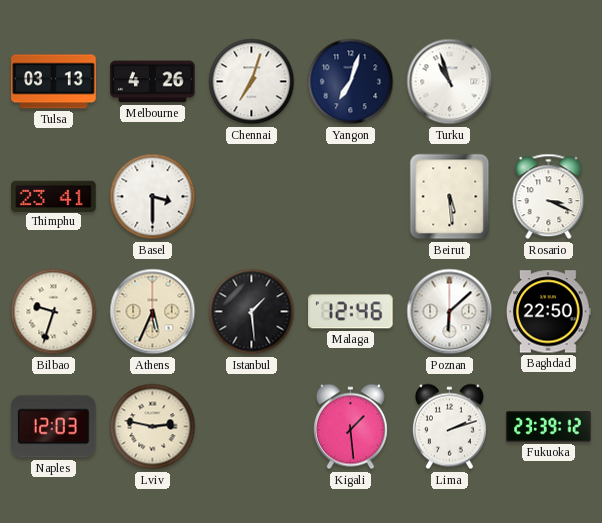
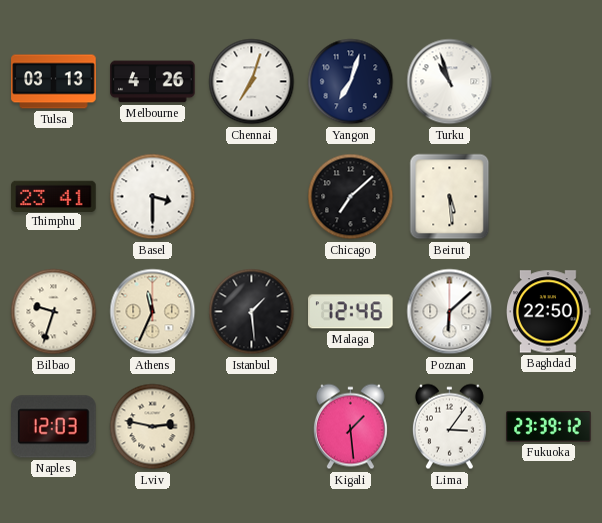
Chicago: none -> 7:08
Rosario: 3:19 -> none
Athens: 5:34 -> 11:34
Lima: 2:12 -> 3:06
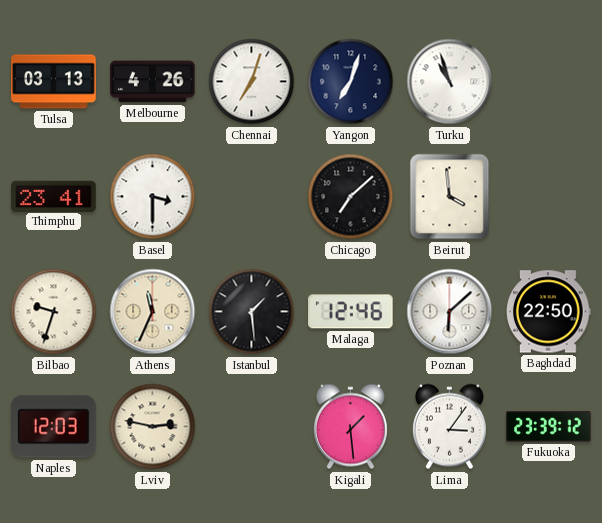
Beirut: 5:29 -> 3:59
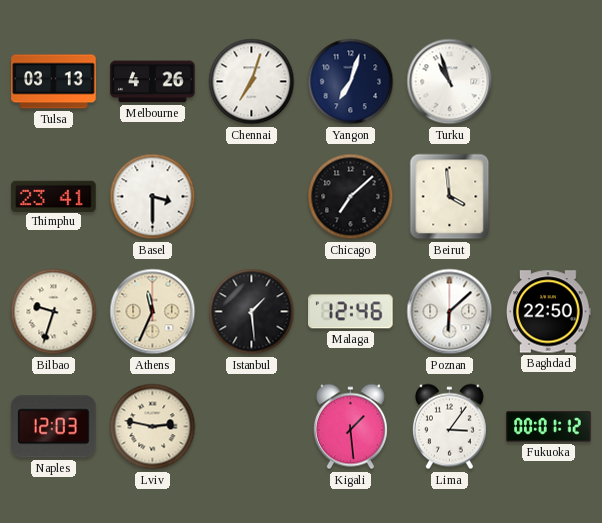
Fukuoka: 23:39 -> 00:01
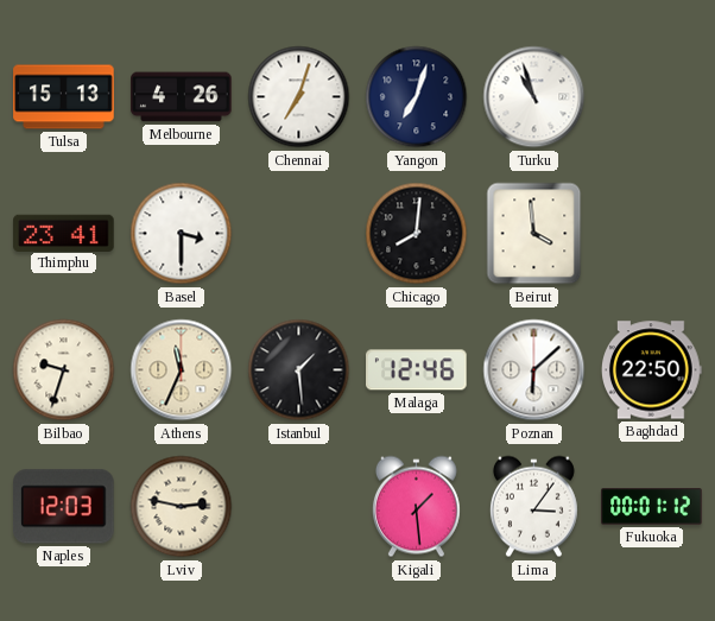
Tulsa: 03:13 -> 15:13
Chicago: 7:08 -> 8:01
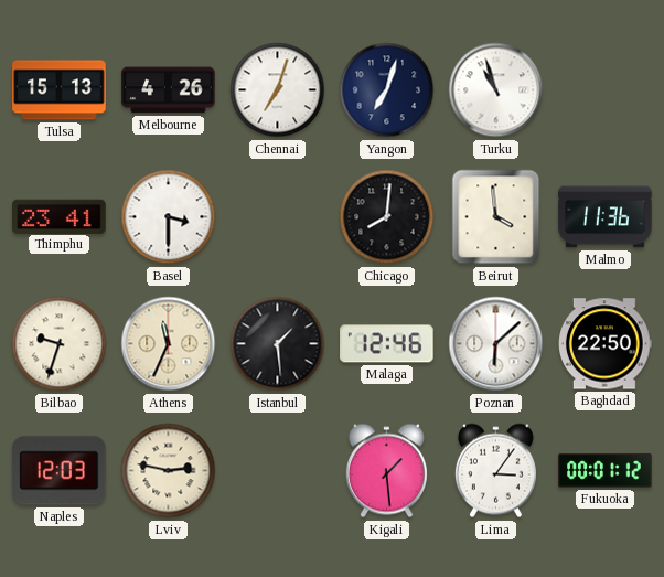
Malmo: none -> 11:36
